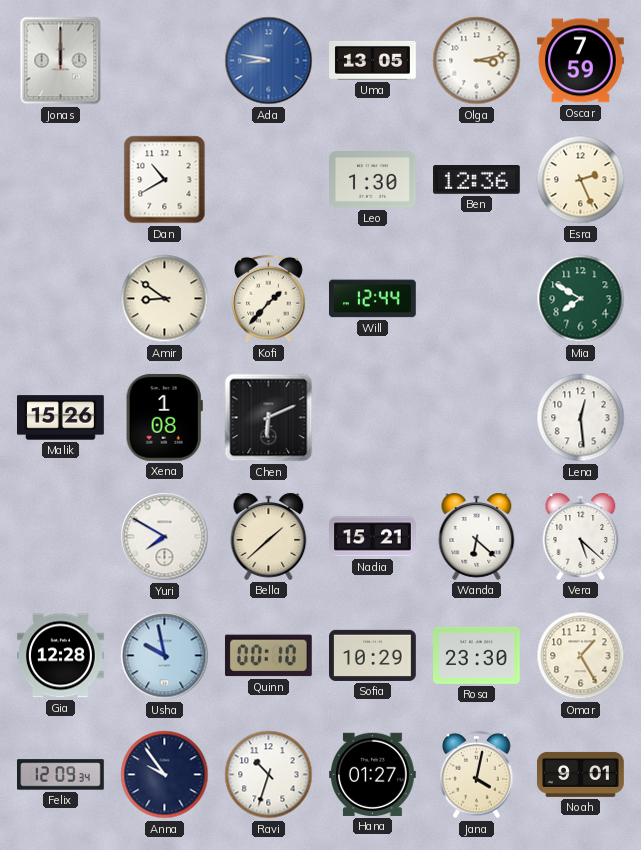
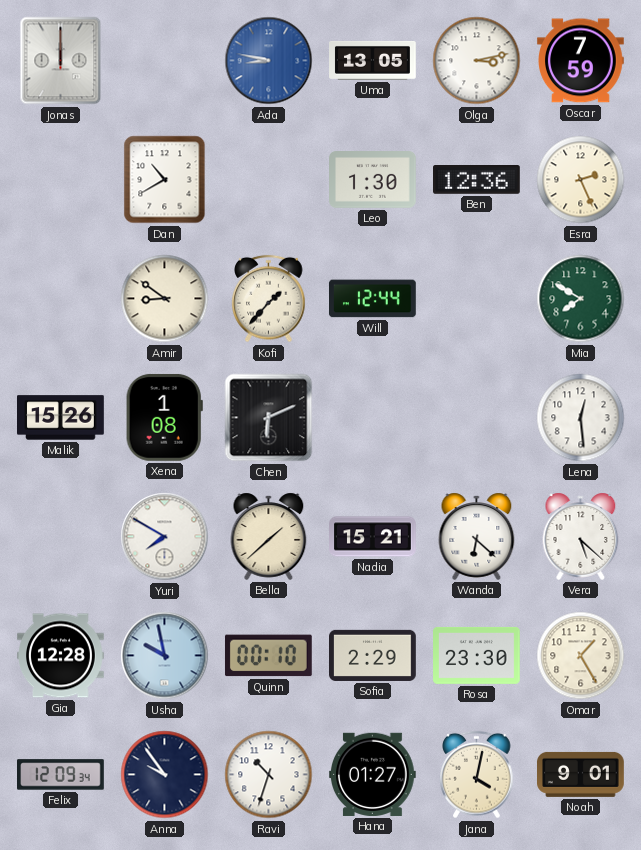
Sofia: 10:29 -> 2:29
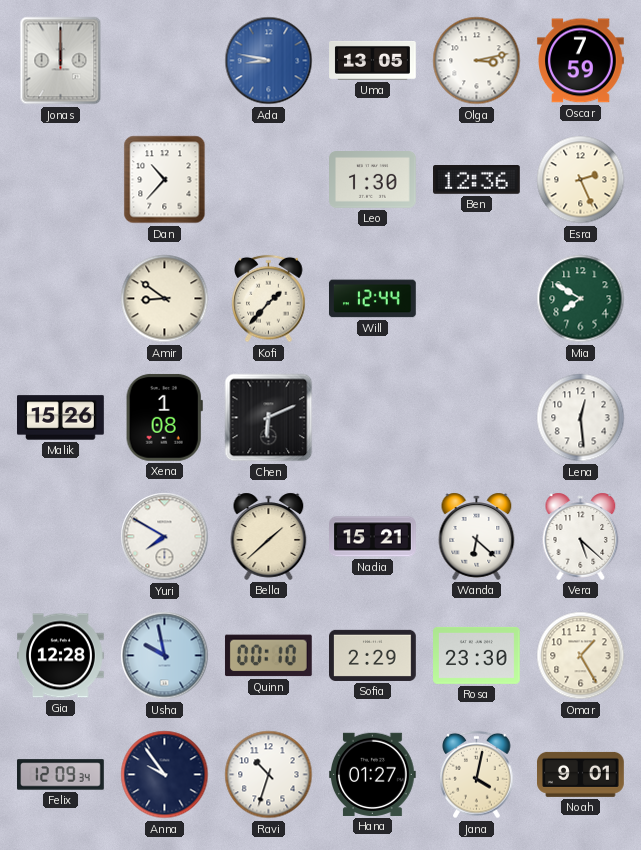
Dan: 10:40 -> 10:37
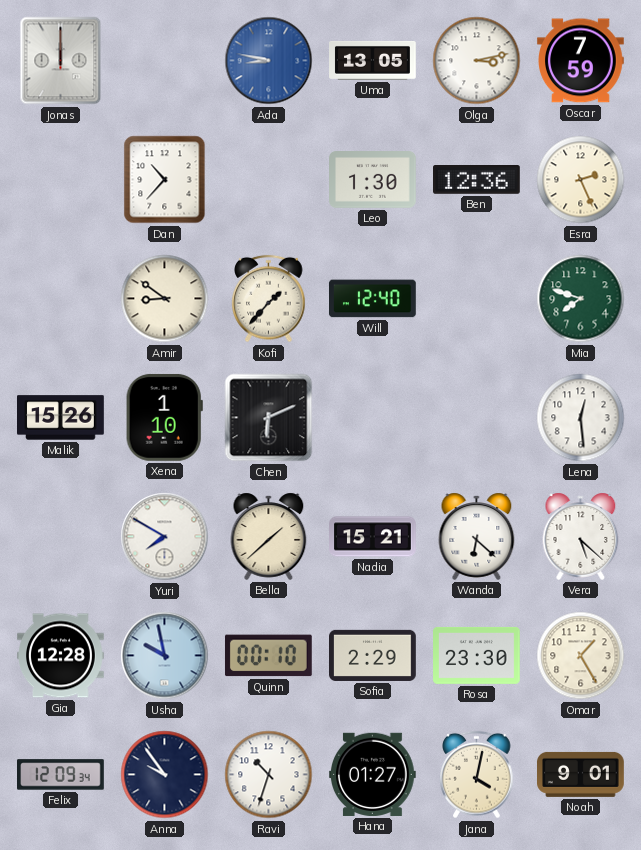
Will: 12:44 -> 12:40
Mia: 7:50 -> 7:48
Xena: 1:08 -> 1:10
